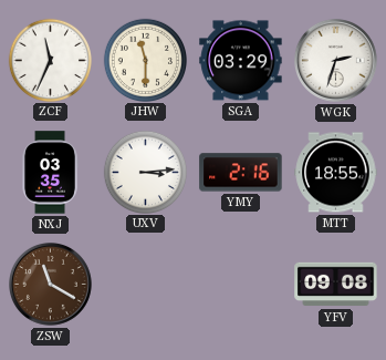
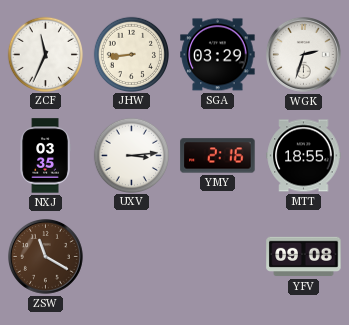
JHW: 11:30 -> 8:44
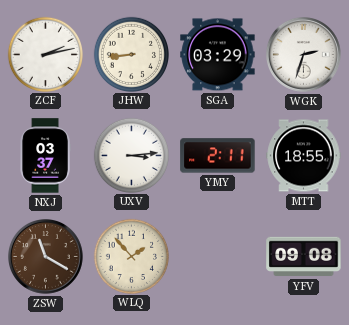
ZCF: 11:34 -> 2:13
NXJ: 03:35 -> 03:37
YMY: 2:16 -> 2:11
WLQ: none -> 1:53
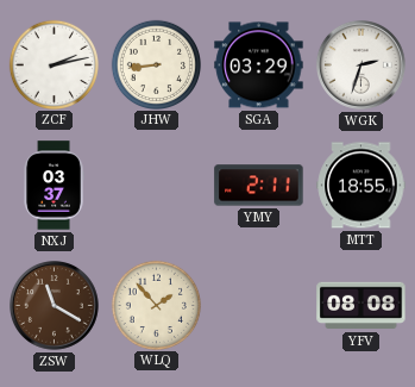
UXV: 3:14 -> none
YFV: 09:08 -> 08:08
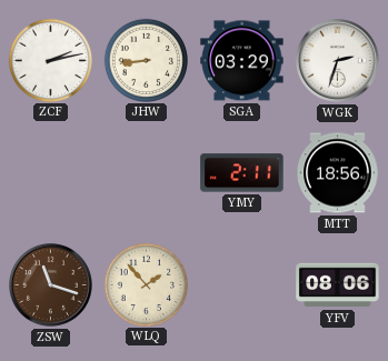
NXJ: 03:37 -> none
MTT: 18:55 -> 18:56
ZSW: 11:20 -> 11:18
YFV: 08:08 -> 08:06
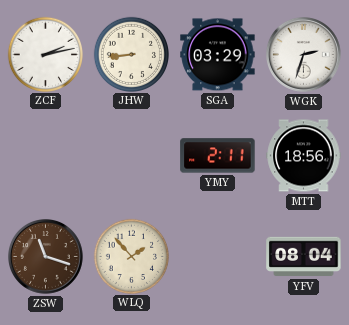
YFV: 08:06 -> 08:04
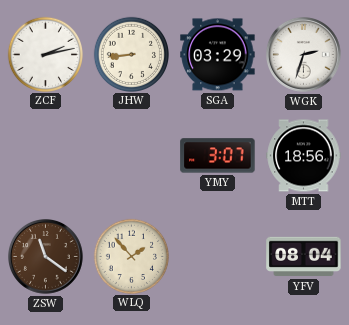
YMY: 2:11 -> 3:07
ZSW: 11:18 -> 11:21
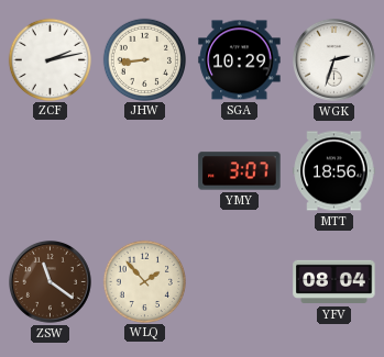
SGA: 03:29 -> 10:29
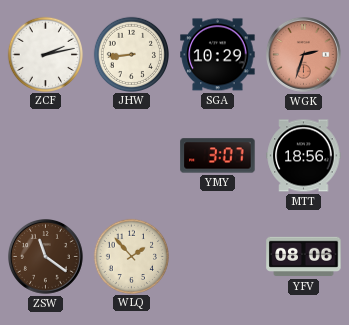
WGK dial: white -> salmon
YFV: 08:04 -> 08:06
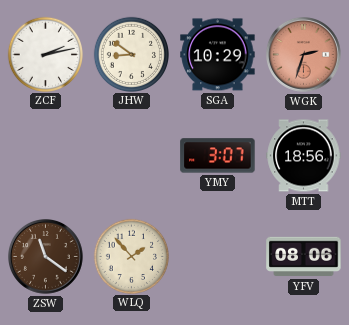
JHW: 8:44 -> 8:51
